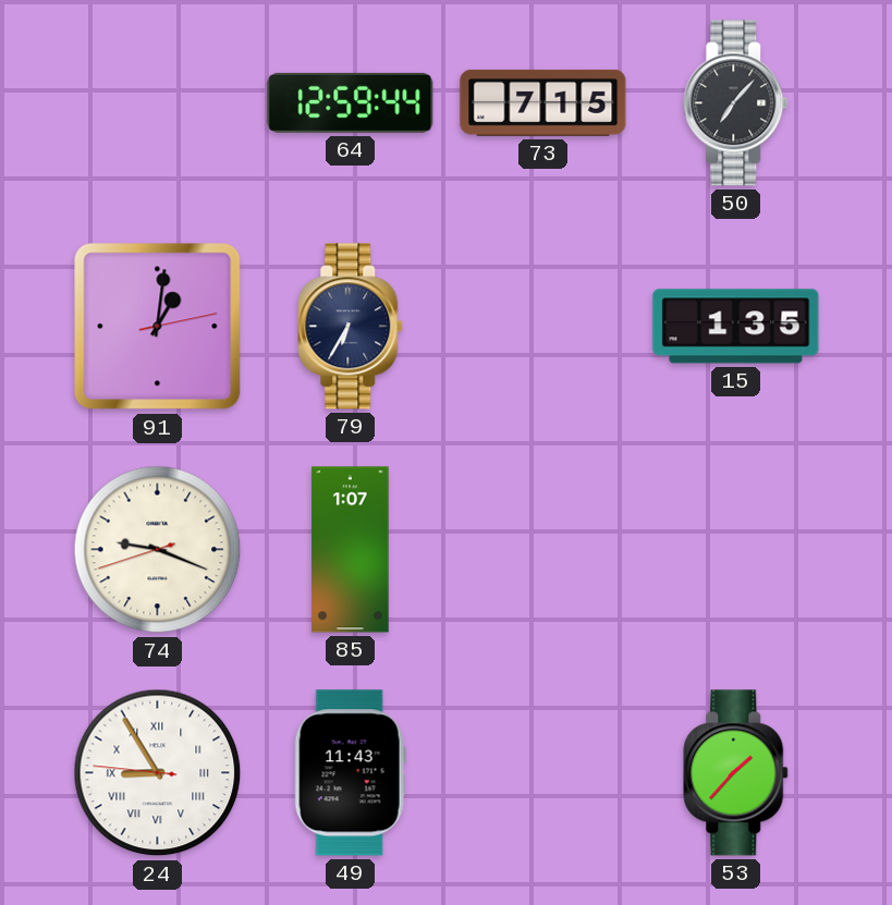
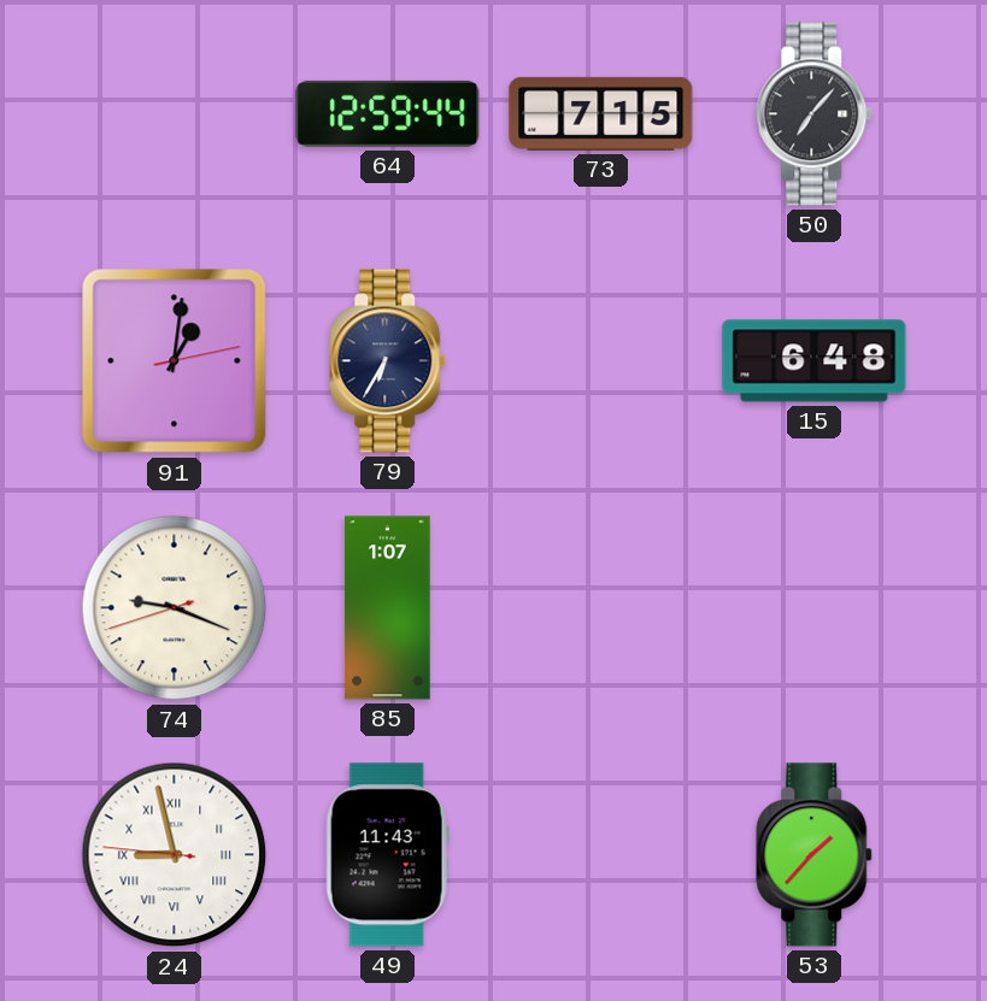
15: 1:35 -> 6:48
24: 8:54 -> 8:57
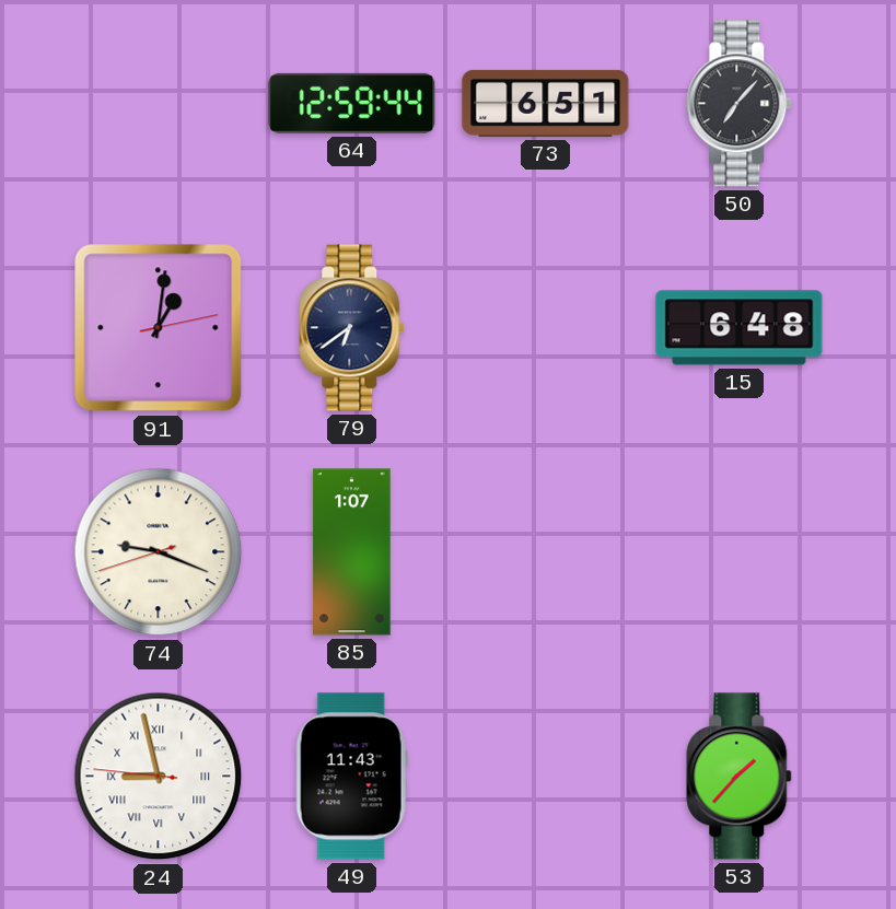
73: 7:15 -> 6:51
79: 6:35 -> 6:39
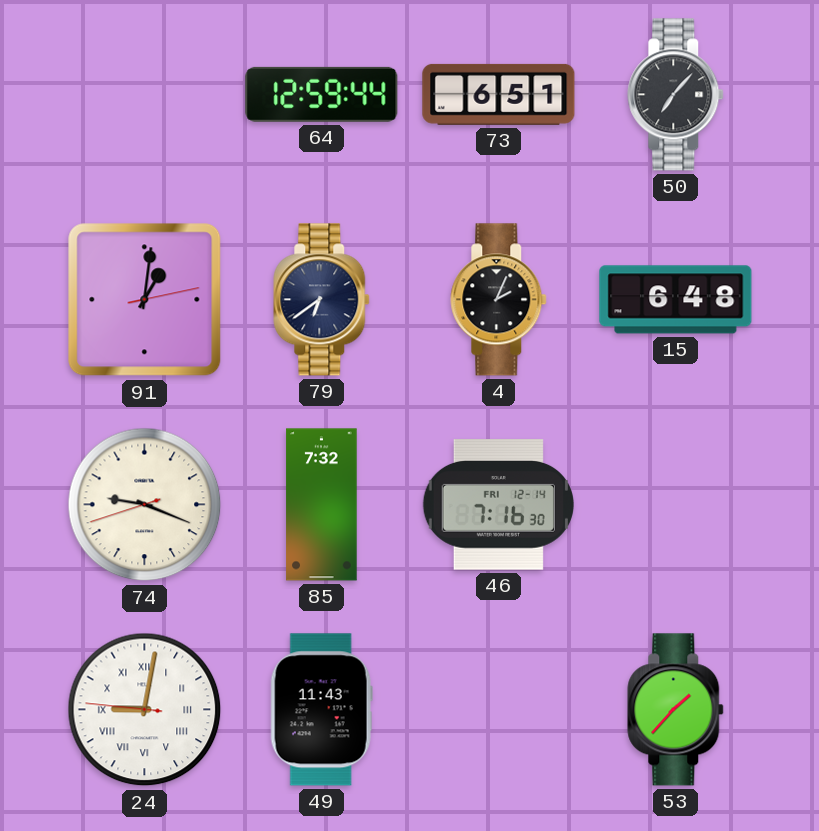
4: none -> 2:04
85: 1:07 -> 7:32
46: none -> 7:16
24: 8:57 -> 9:01
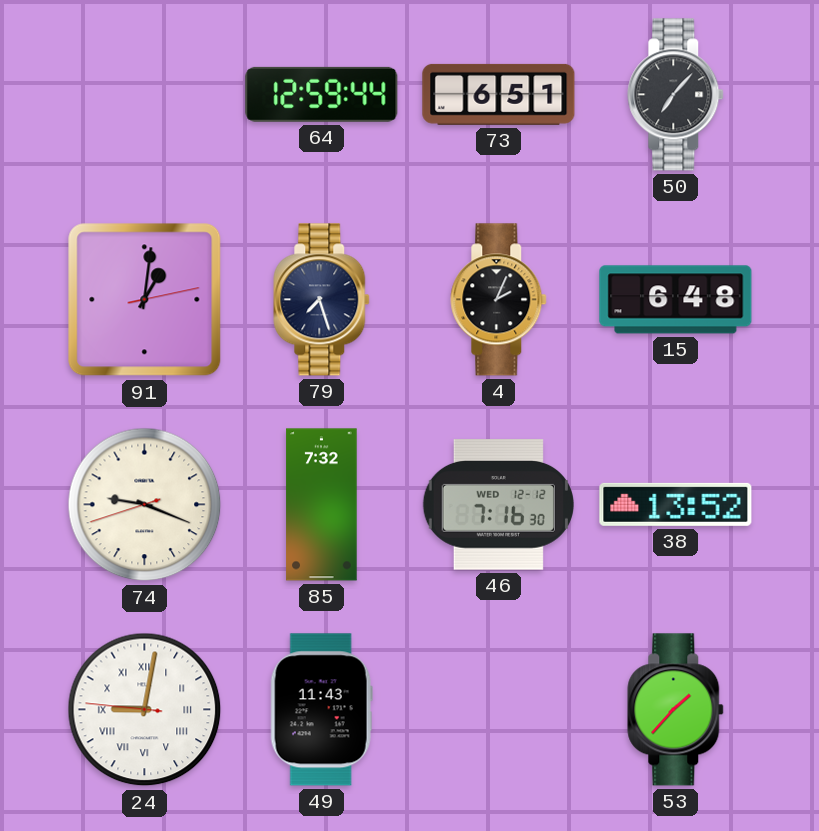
79: 6:39 -> 7:27
46 date: FRI 12-14 -> WED 12-12
38: none -> 13:52
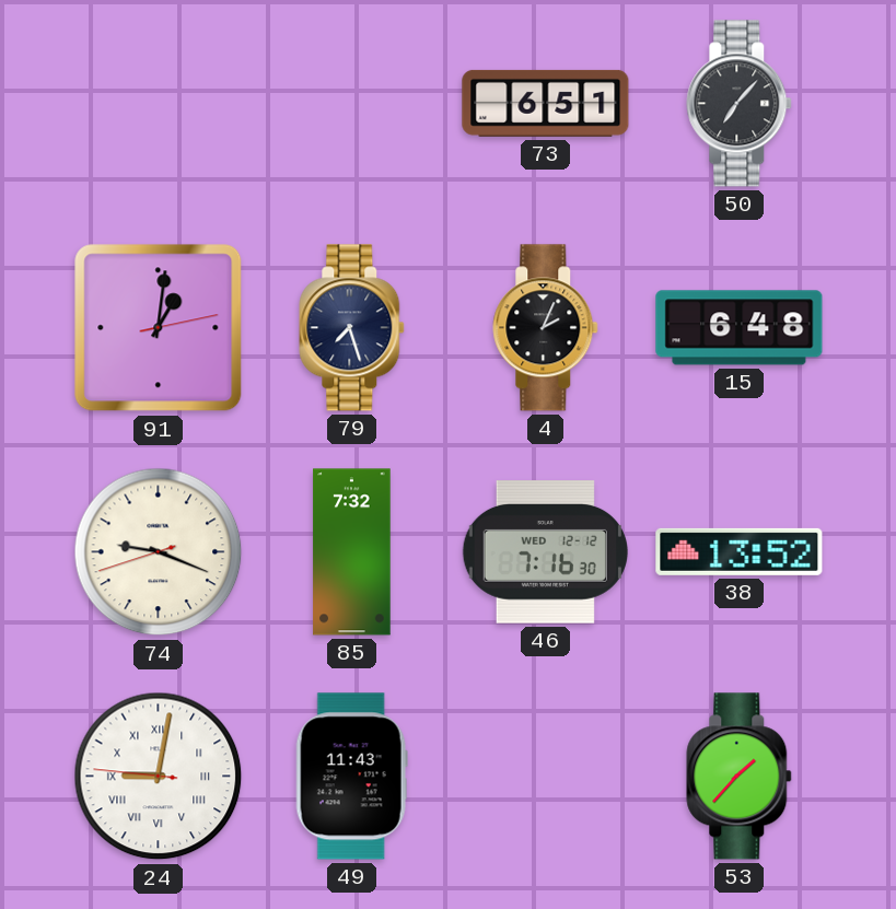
64: 12:59 -> none
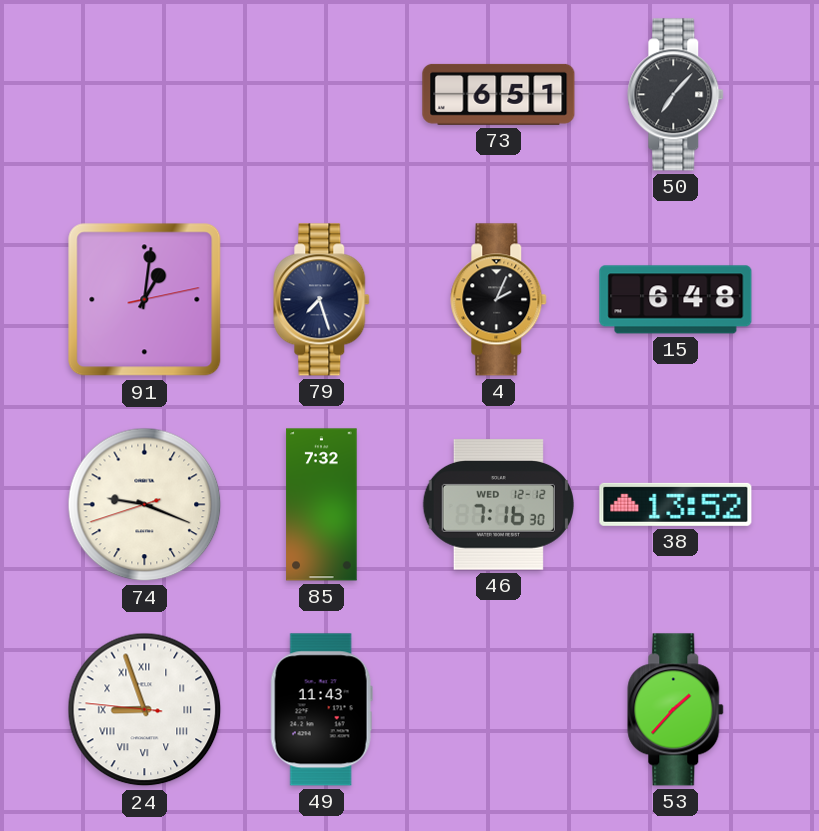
24: 9:01 -> 8:56
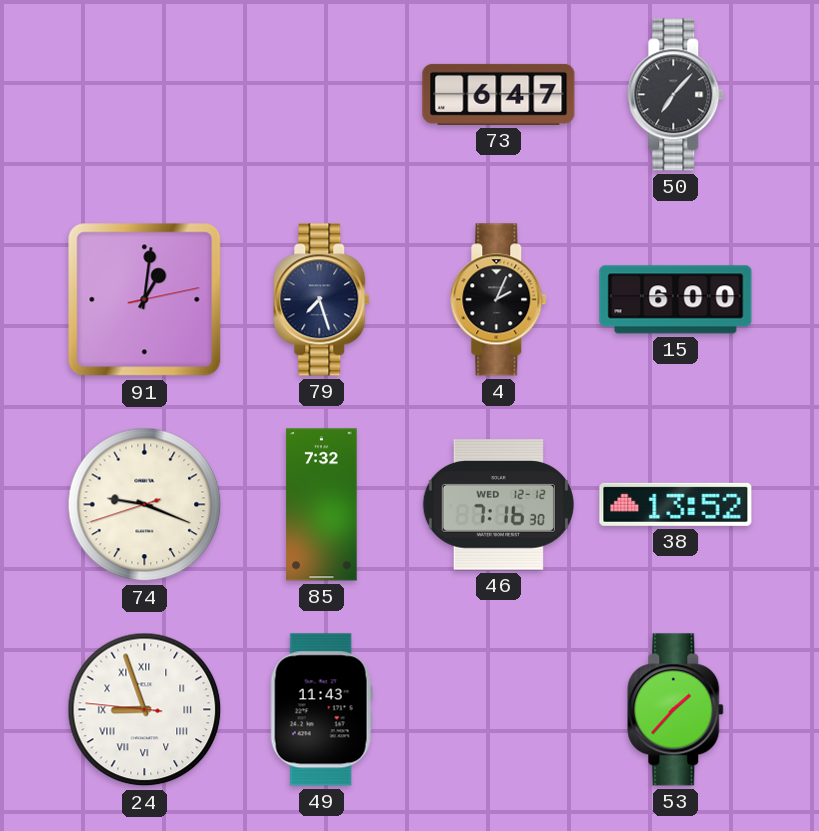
73: 6:51 -> 6:47
15: 6:48 -> 6:00
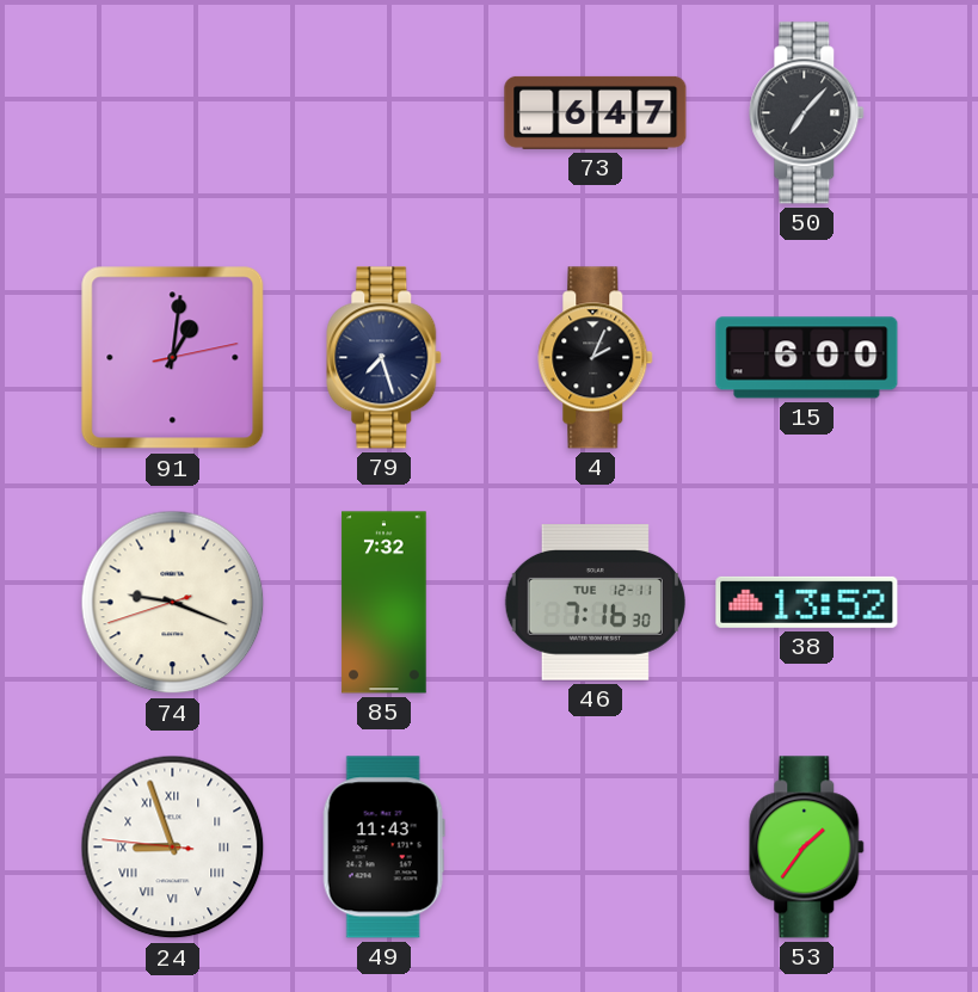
46 date: WED 12-12 -> TUE 12-11
53: 1:37 -> 1:36
